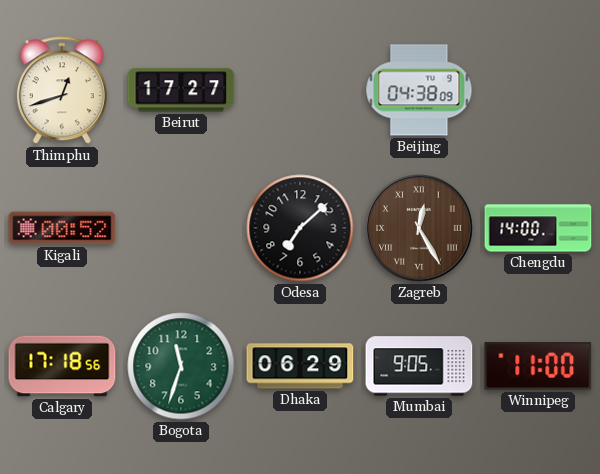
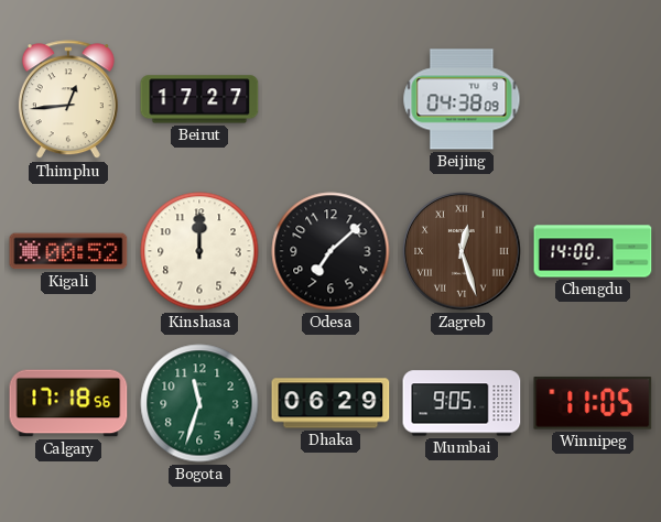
Thimphu: 12:42 -> 12:44
Kinshasa: none -> 12:00
Zagreb: 12:25 -> 12:27
Winnipeg: 11:00 -> 11:05
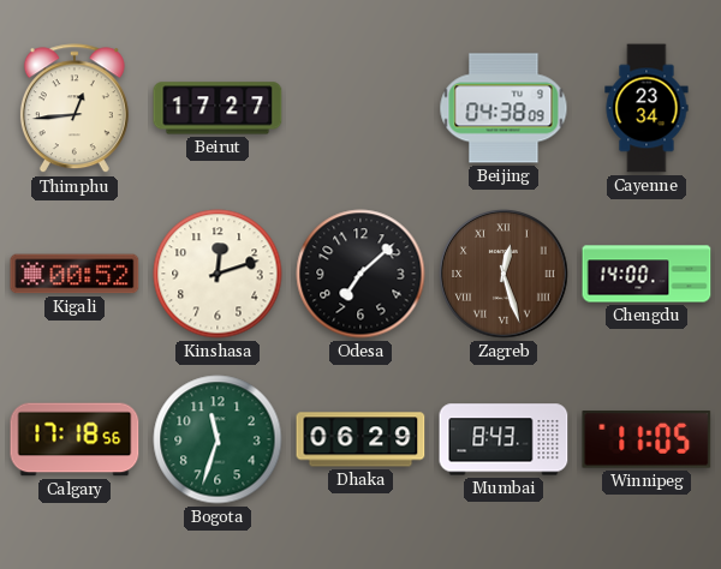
Cayenne: none -> 23:34
Kinshasa: 12:00 -> 12:12
Mumbai: 9:05 -> 8:43
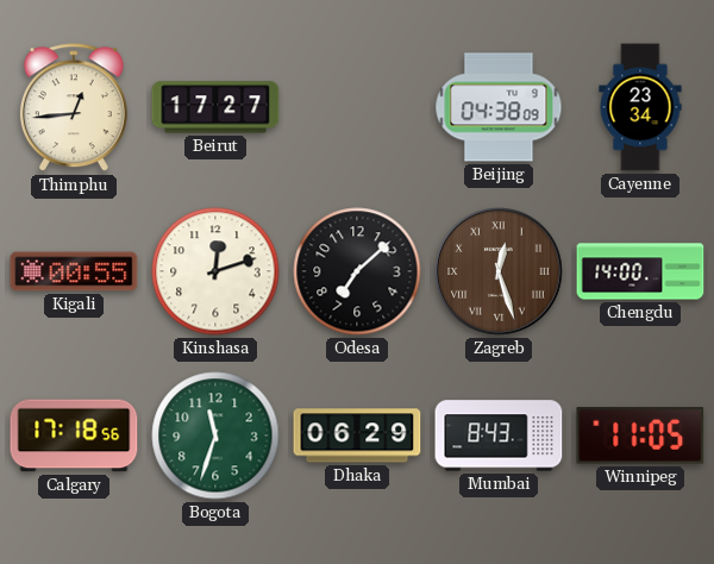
Kigali: 00:52 -> 00:55
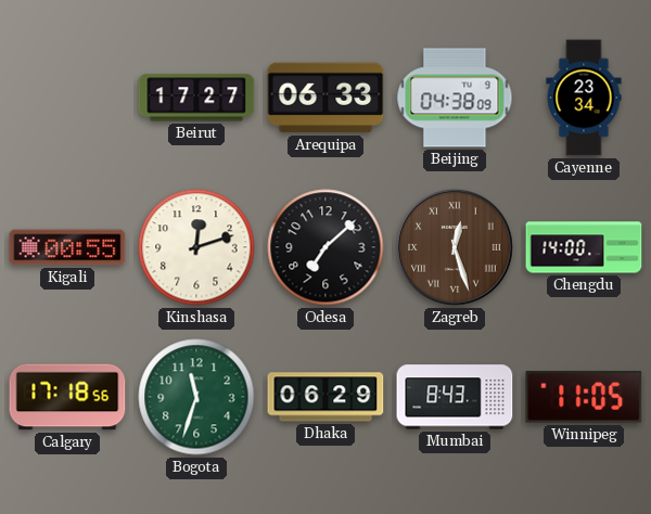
Thimphu: 12:44 -> none
Arequipa: none -> 06:33
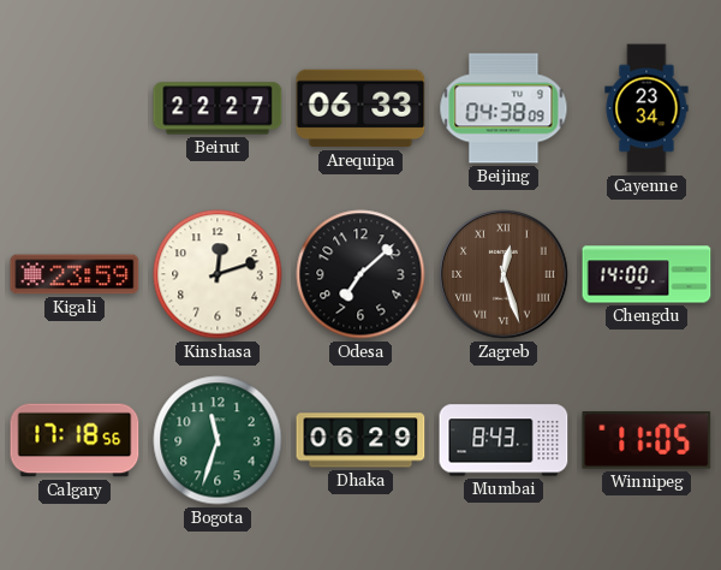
Beirut: 17:27 -> 22:27
Kigali: 00:55 -> 23:59
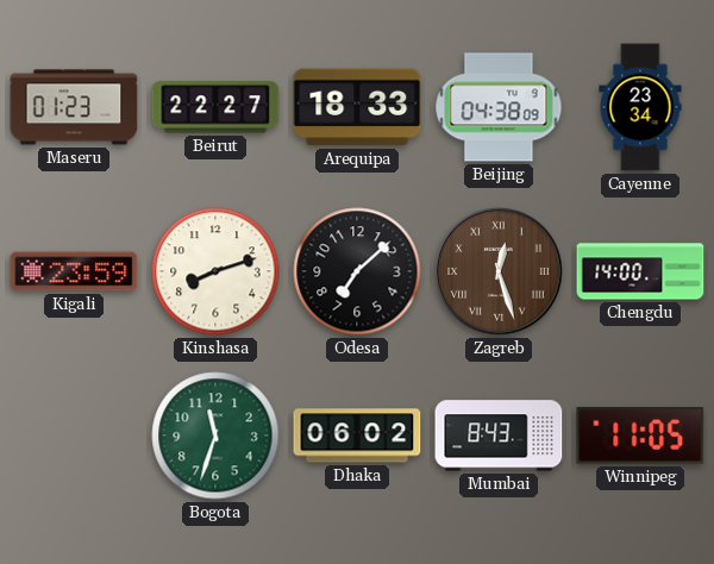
Maseru: none -> 01:23
Arequipa: 06:33 -> 18:33
Kinshasa: 12:12 -> 8:12
Calgary: 17:18 -> none
Dhaka: 06:29 -> 06:02
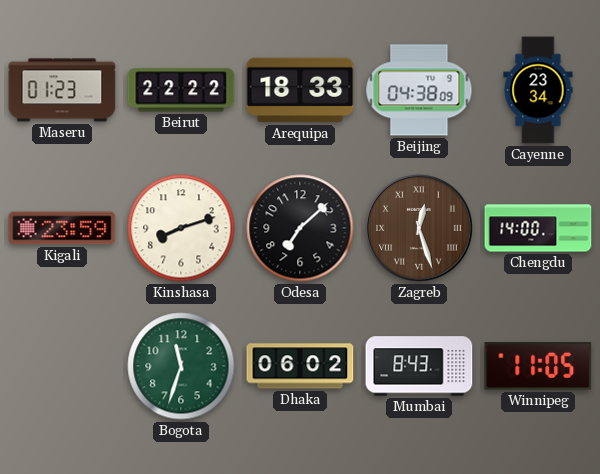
Beirut: 22:27 -> 22:22
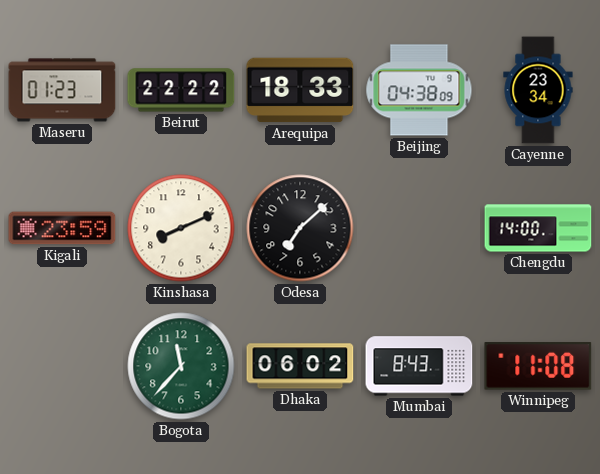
Kinshasa: 8:12 -> 8:11
Zagreb: 12:27 -> none
Bogota: 11:33 -> 11:37
Winnipeg: 11:05 -> 11:08
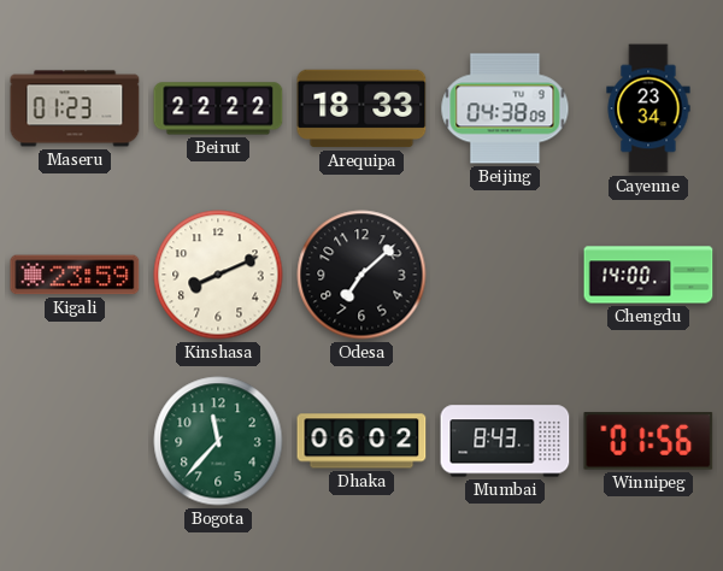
Winnipeg: 11:08 -> 01:56
